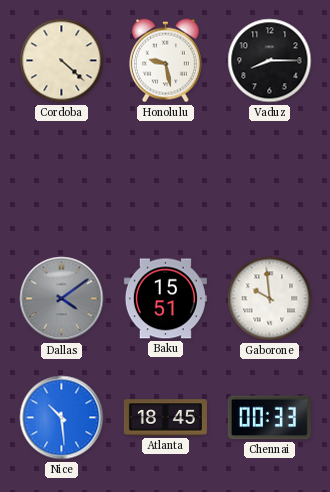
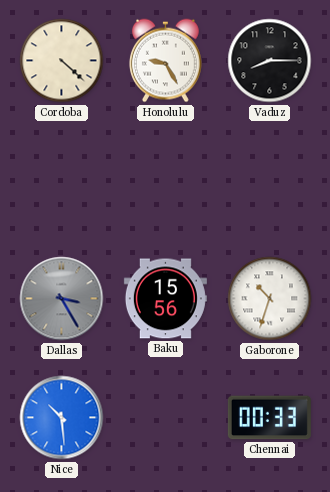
Honolulu: 9:28 -> 9:25
Dallas: 4:09 -> 3:25
Baku: 15:51 -> 15:56
Gaborone: 9:59 -> 10:33
Atlanta: 18:45 -> none
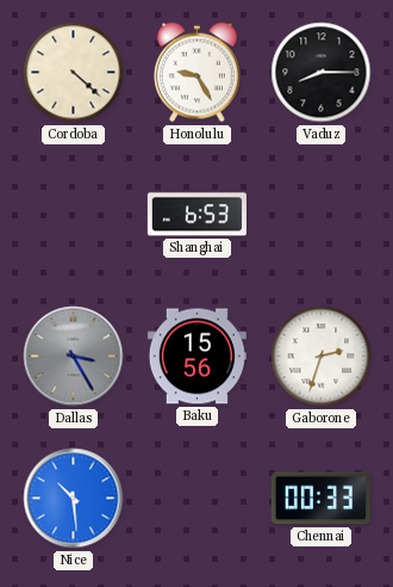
Shanghai: none -> 6:53
Gaborone: 10:33 -> 2:33
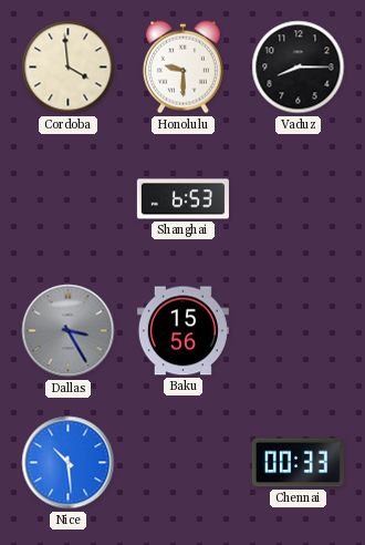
Cordoba: 4:22 -> 3:59
Honolulu: 9:25 -> 9:30
Gaborone: 2:33 -> none
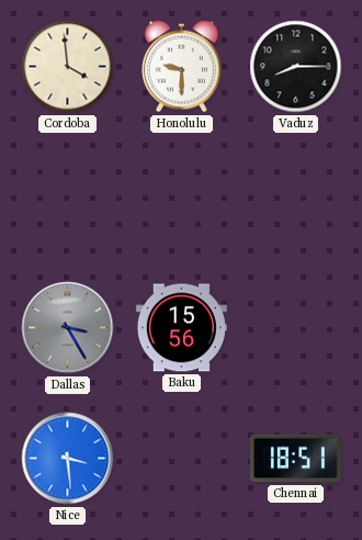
Shanghai: 6:53 -> none
Nice: 10:29 -> 3:29
Chennai: 00:33 -> 18:51
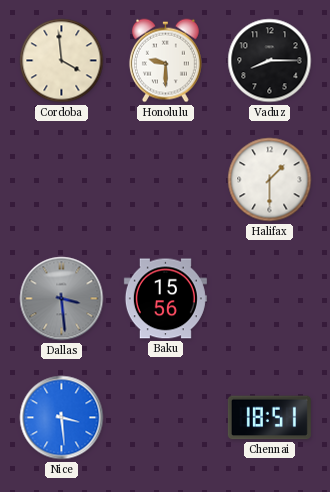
Halifax: none -> 1:30
Dallas: 3:25 -> 3:29
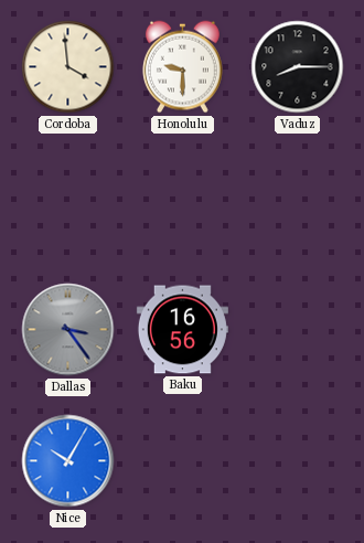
Halifax: 1:30 -> none
Dallas: 3:29 -> 3:24
Baku: 15:56 -> 16:56
Nice: 3:29 -> 10:05
Chennai: 18:51 -> none
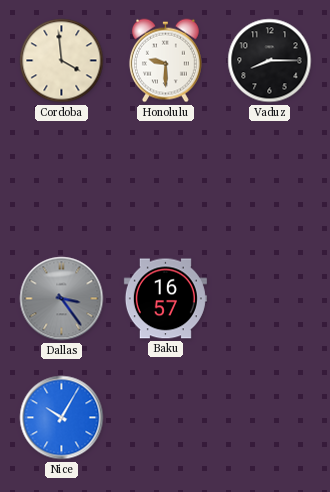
Baku: 16:56 -> 16:57
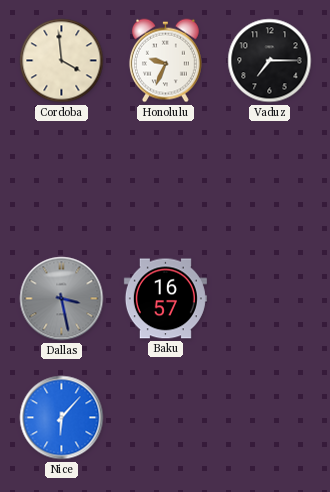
Honolulu: 9:30 -> 9:34
Vaduz: 8:15 -> 7:15
Dallas: 3:24 -> 3:28
Nice: 10:05 -> 6:07
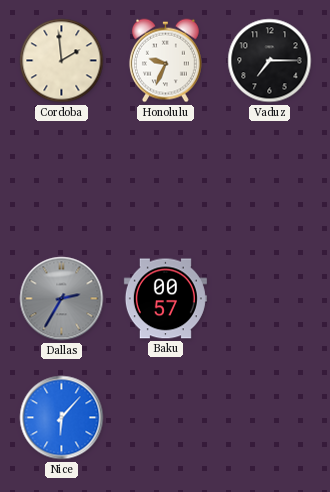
Cordoba: 3:59 -> 1:59
Dallas: 3:28 -> 2:35
Baku: 16:57 -> 00:57
